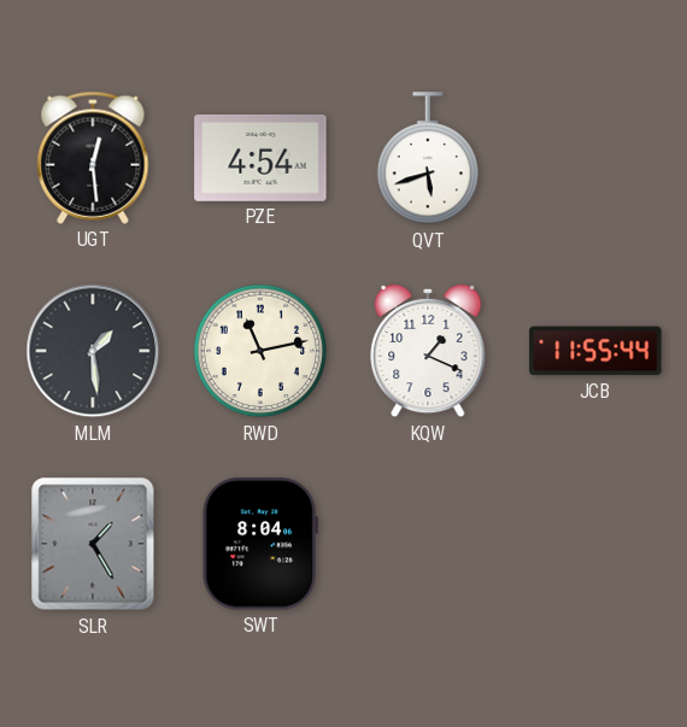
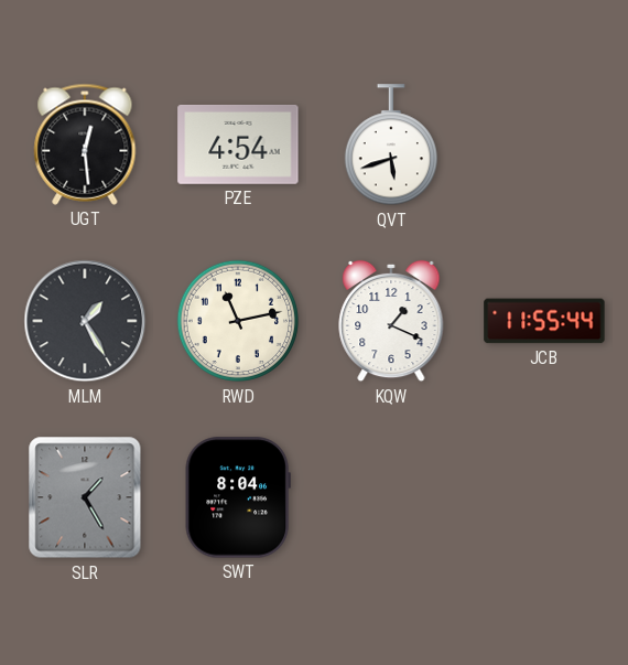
MLM: 1:29 -> 1:25
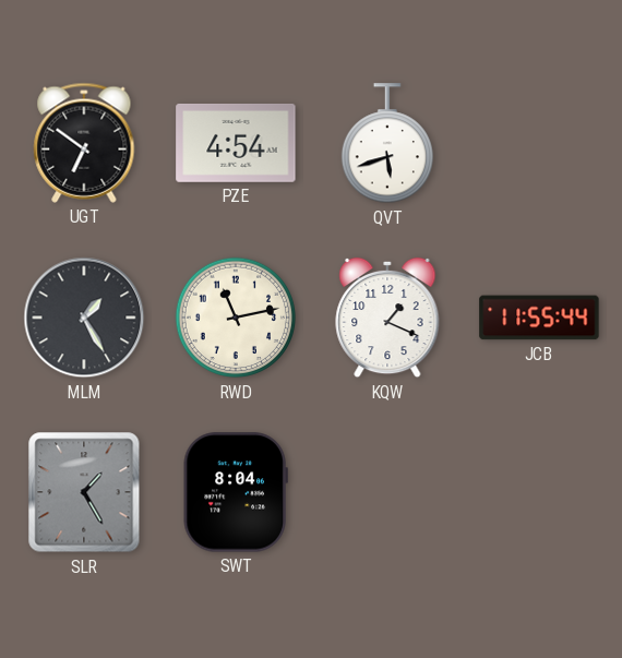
UGT: 12:29 -> 6:51
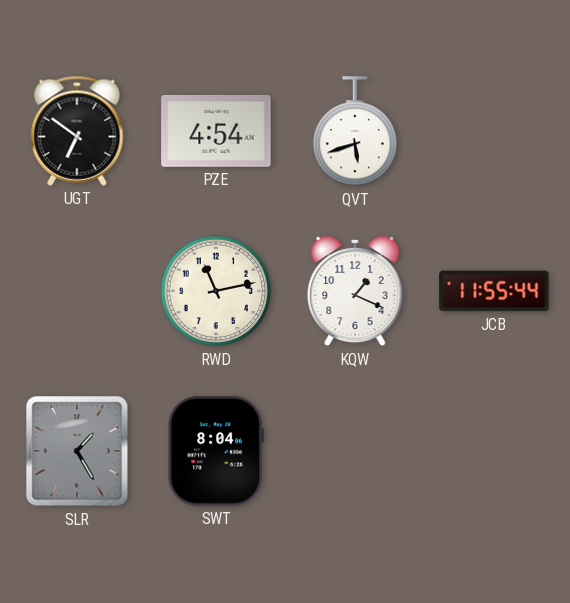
MLM: 1:25 -> none
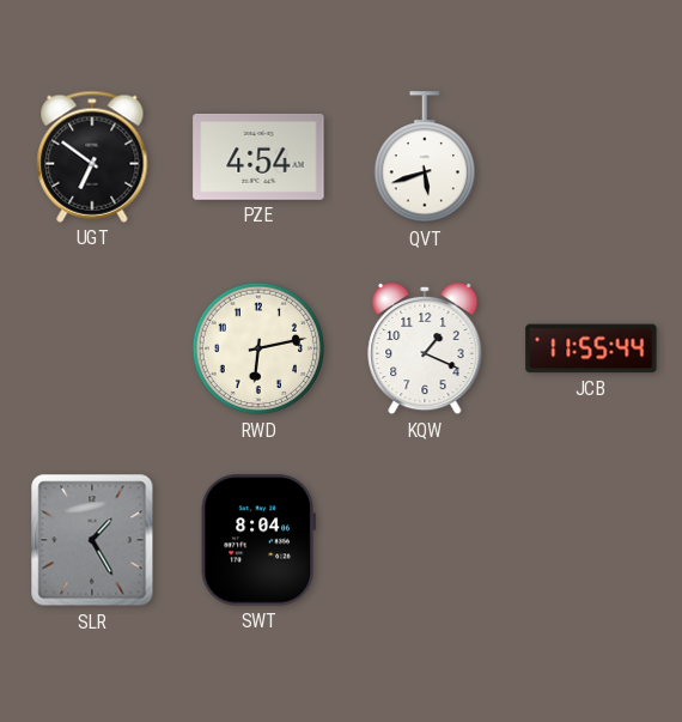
RWD: 11:13 -> 6:13
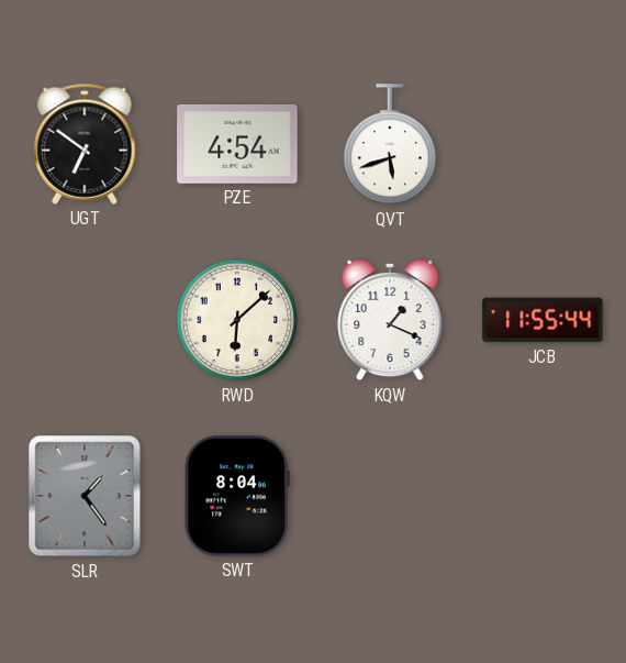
RWD: 6:13 -> 6:08
SLR: 1:25 -> 1:24
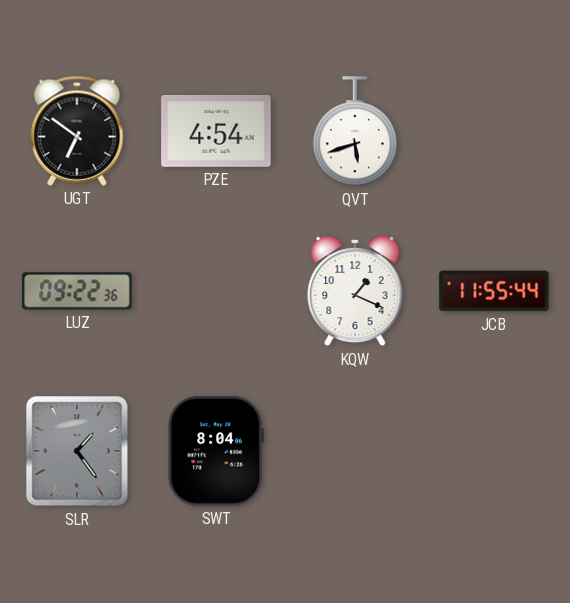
LUZ: none -> 09:22
RWD: 6:08 -> none
